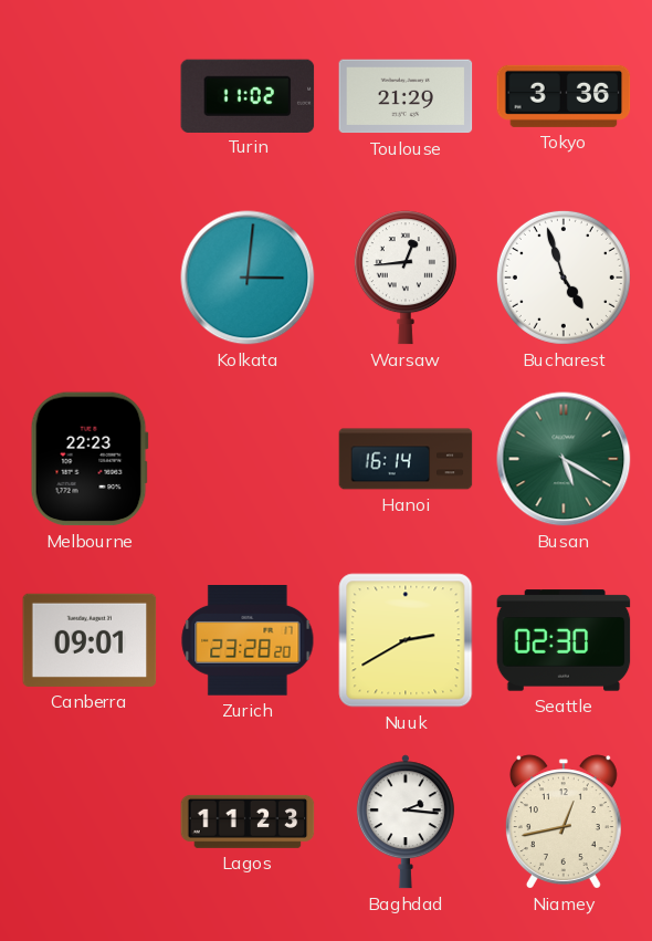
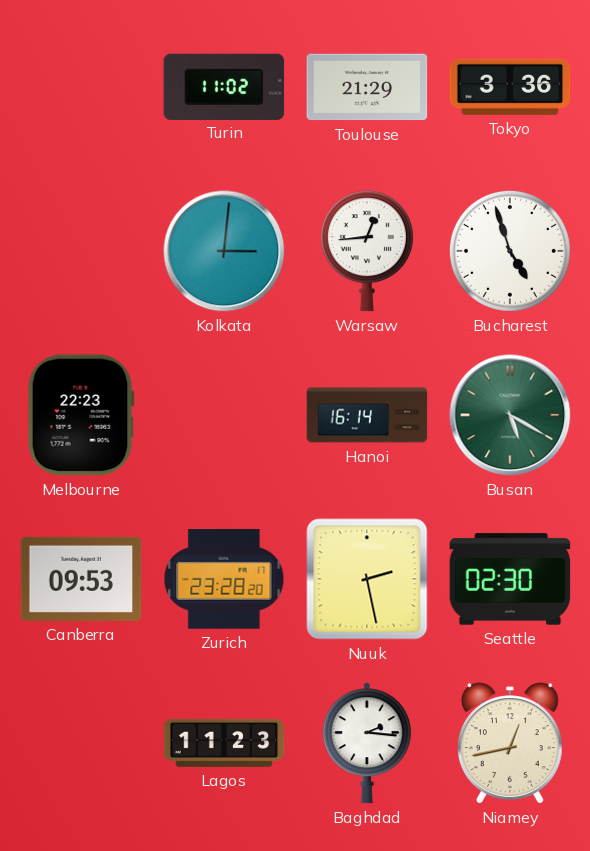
Canberra: 09:01 -> 09:53
Nuuk: 2:40 -> 2:28
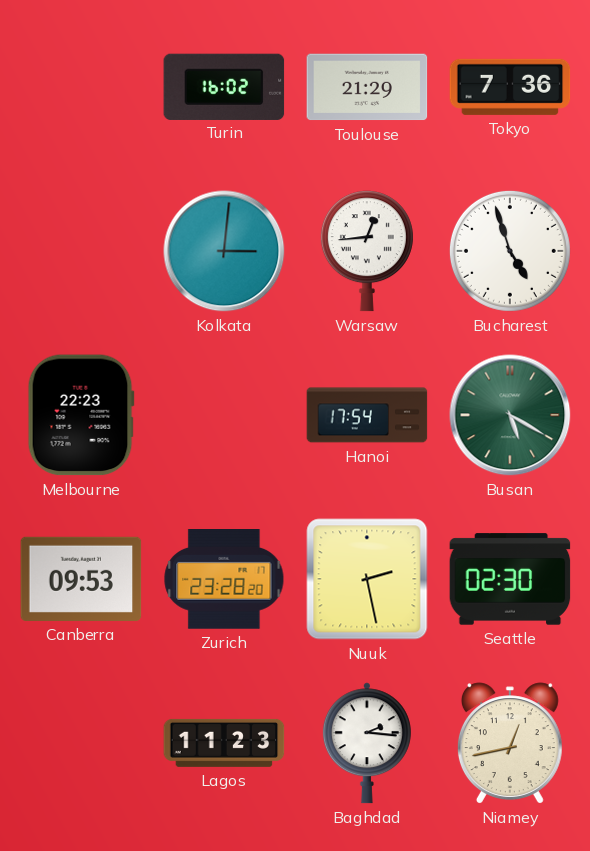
Turin: 11:02 -> 16:02
Tokyo: 3:36 -> 7:36
Hanoi: 16:14 -> 17:54
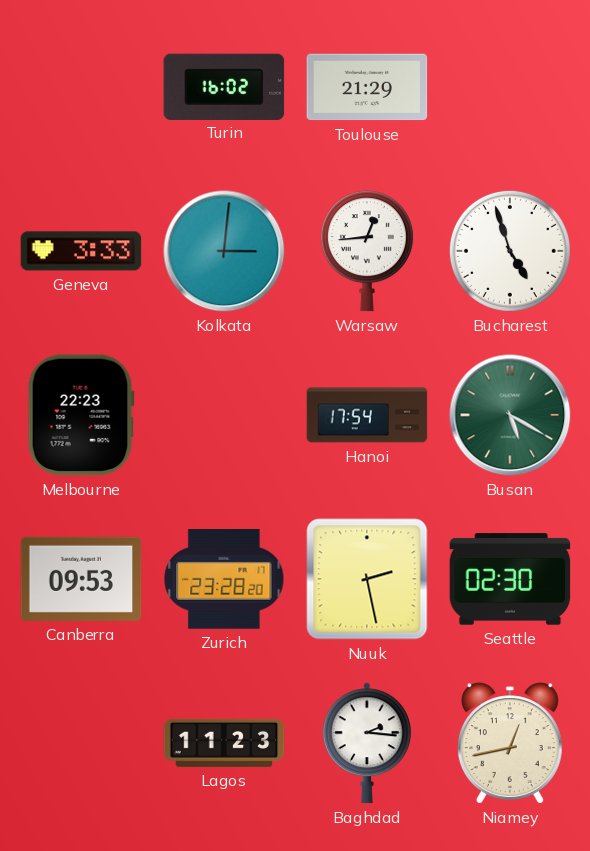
Tokyo: 7:36 -> none
Geneva: none -> 3:33
